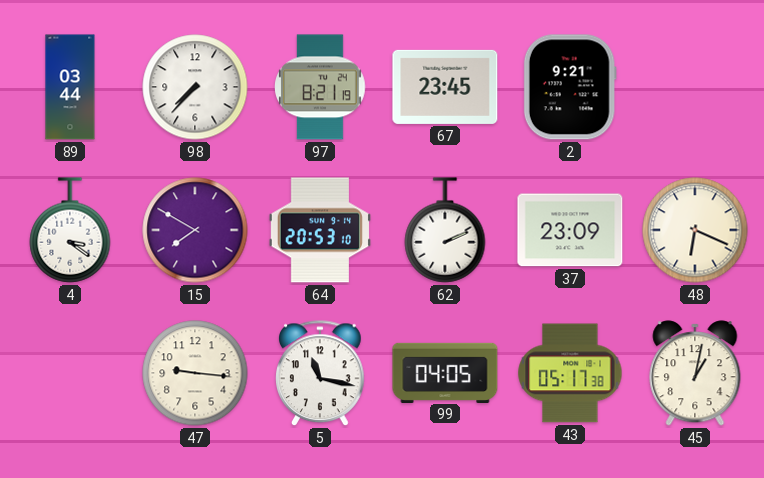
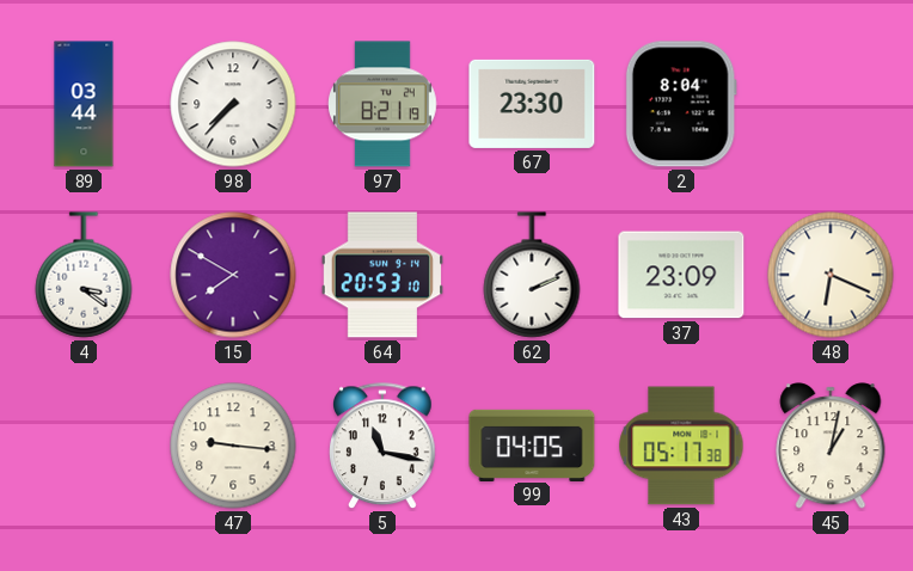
67: 23:45 -> 23:30
2: 9:21 -> 8:04
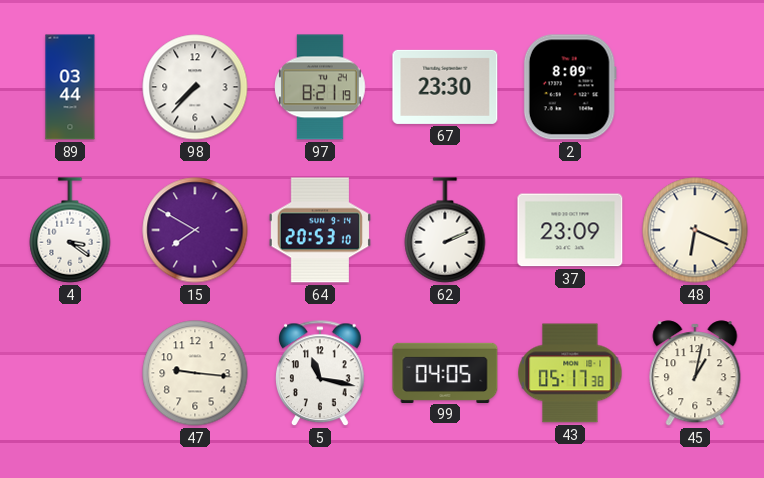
2: 8:04 -> 8:09
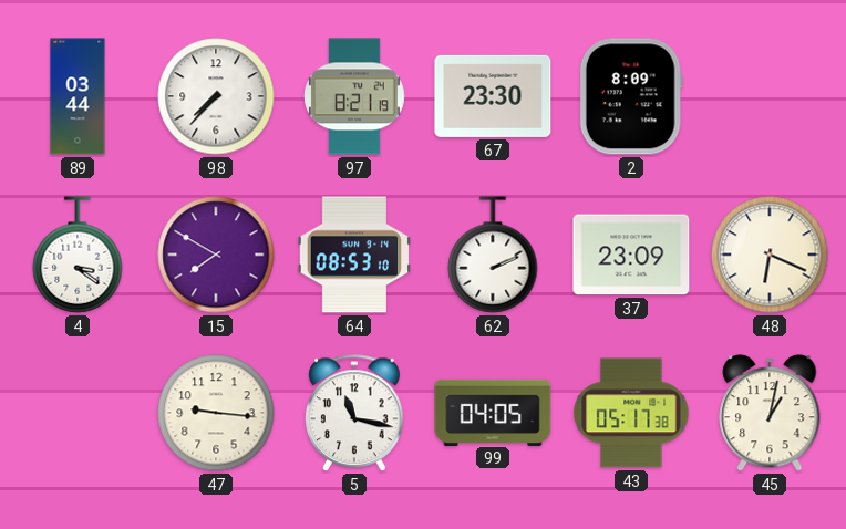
64: 20:53 -> 08:53
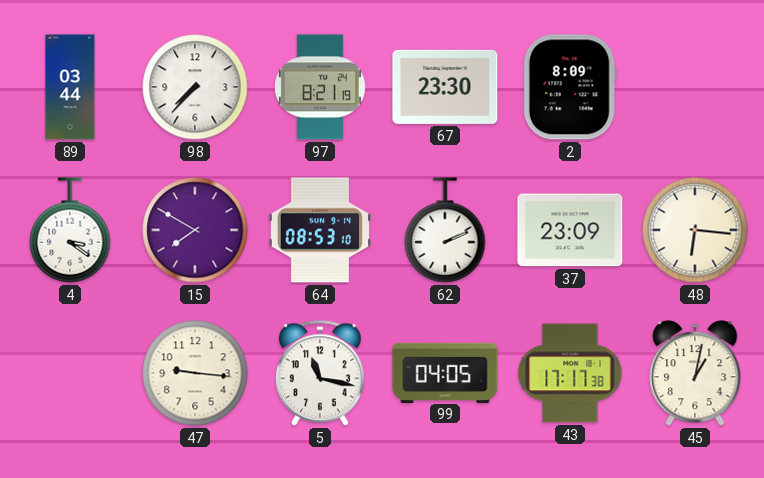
48: 6:19 -> 6:16
43: 05:17 -> 17:17
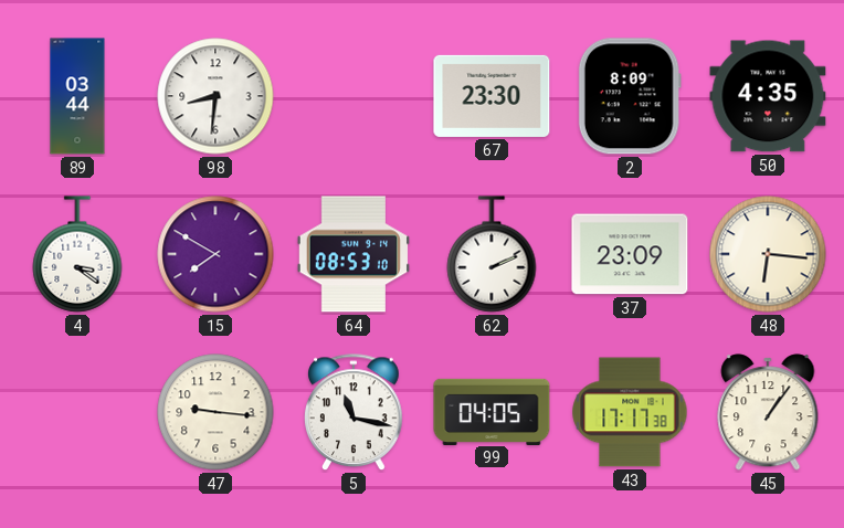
98: 7:37 -> 8:31
97: 8:21 -> none
50: none -> 4:35
45: 1:02 -> 1:06
